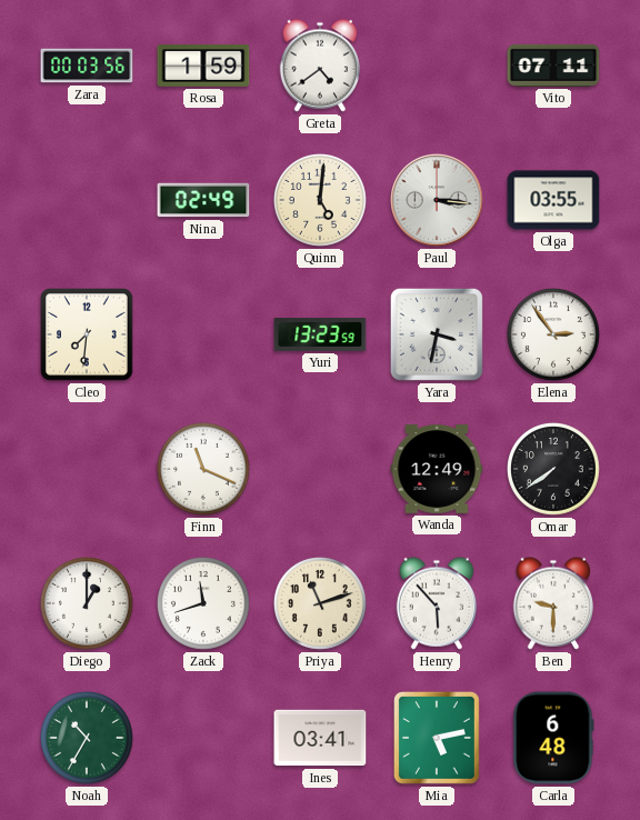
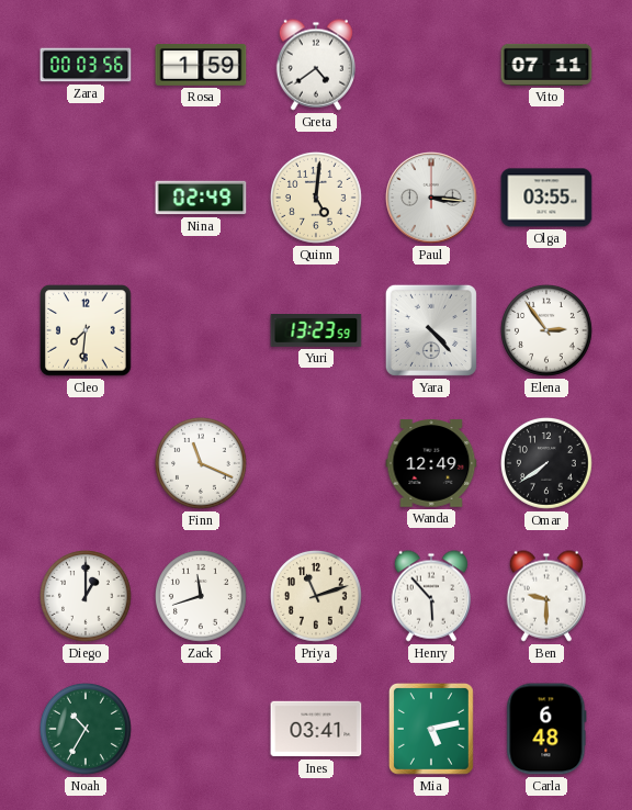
Yara: 3:32 -> 4:23
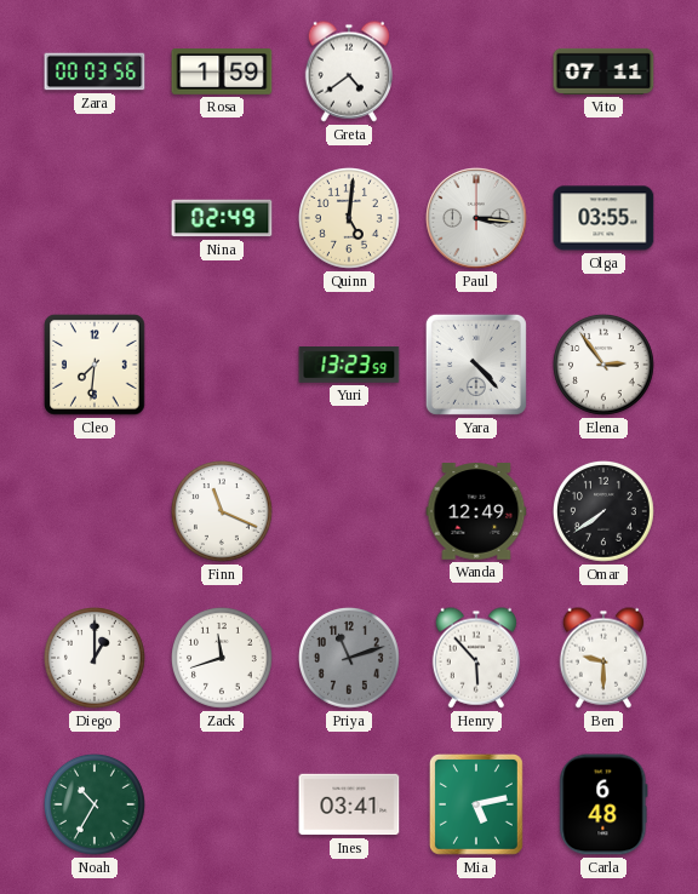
Priya dial: cream -> grey
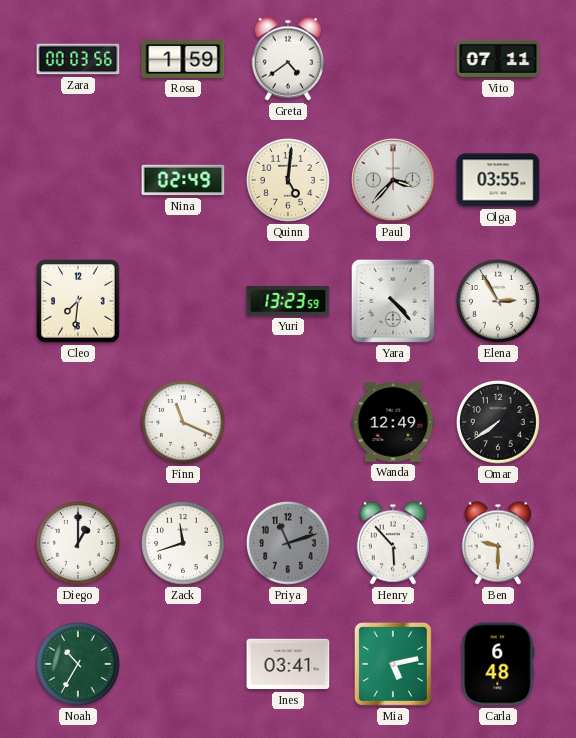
Paul: 3:16 -> 3:37
Elena: 2:54 -> 2:55
